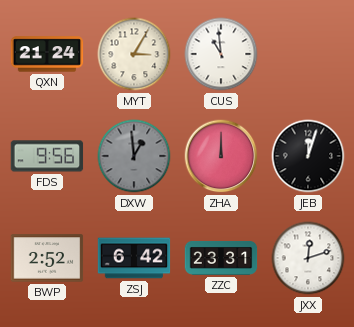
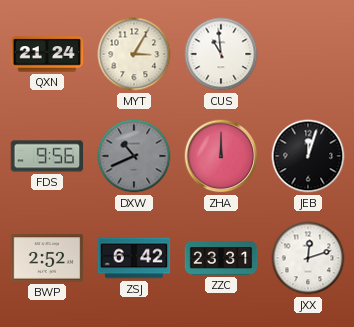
DXW: 12:59 -> 10:41
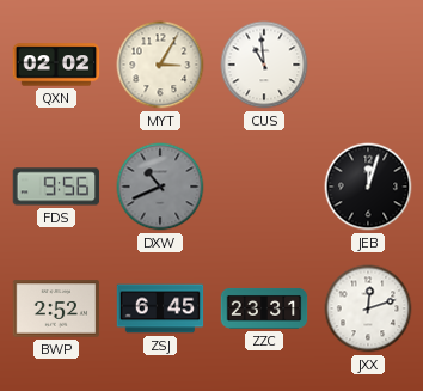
QXN: 21:24 -> 02:02
ZHA: 12:00 -> none
ZSJ: 6:42 -> 6:45
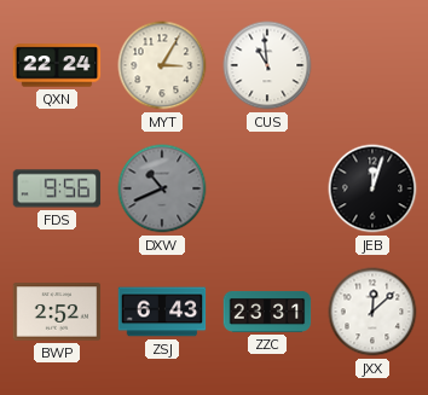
QXN: 02:02 -> 22:24
ZSJ: 6:45 -> 6:43
JXX: 12:12 -> 12:08
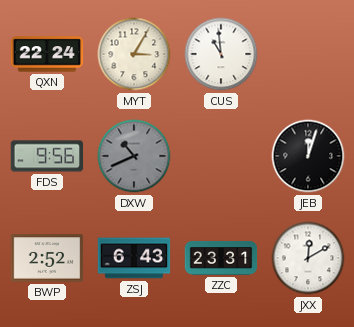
JXX: 12:08 -> 12:10
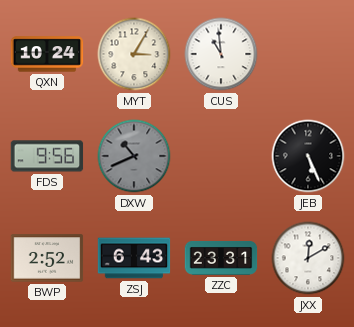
QXN: 22:24 -> 10:24
JEB: 12:03 -> 5:26
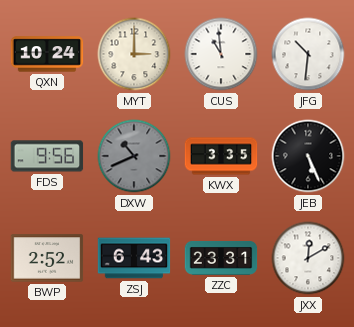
MYT: 3:05 -> 3:00
JFG: none -> 10:31
KWX: none -> 3:35
